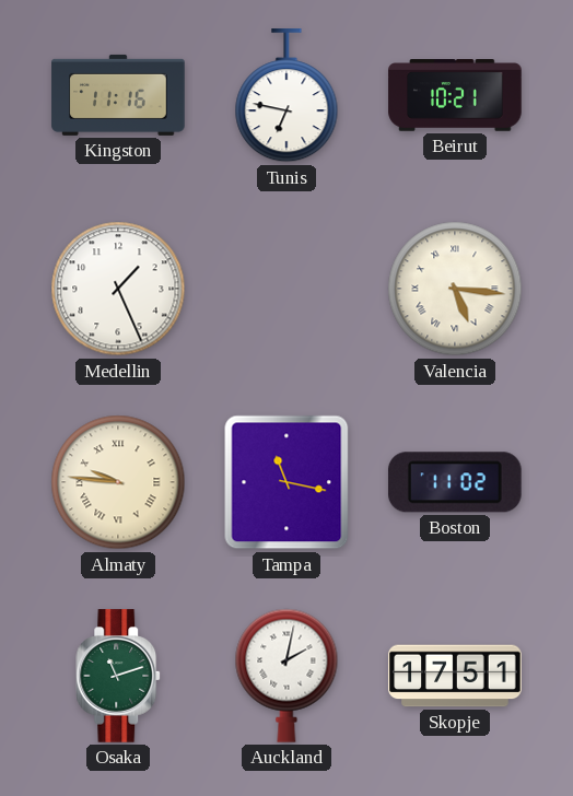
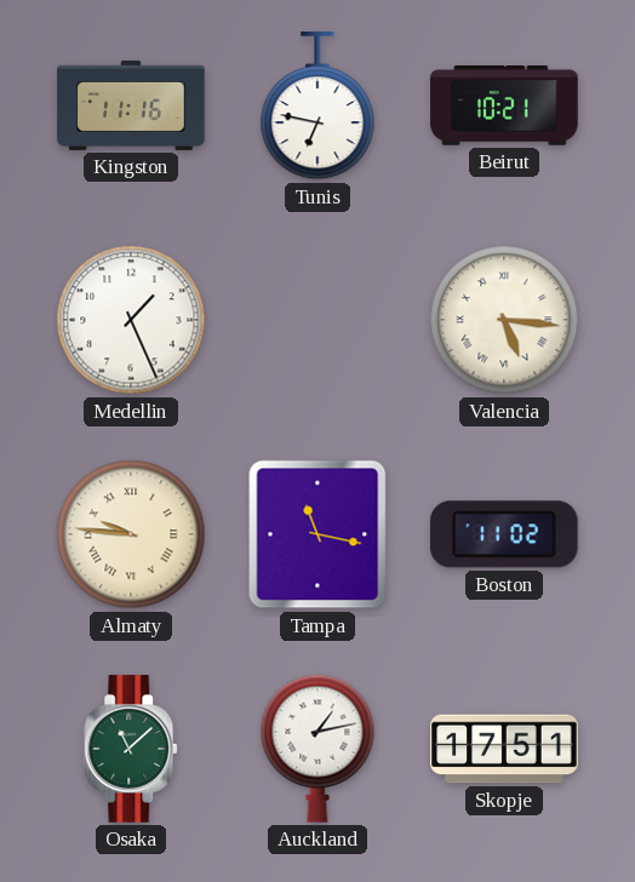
Osaka: 11:12 -> 11:08
Auckland: 2:02 -> 1:13
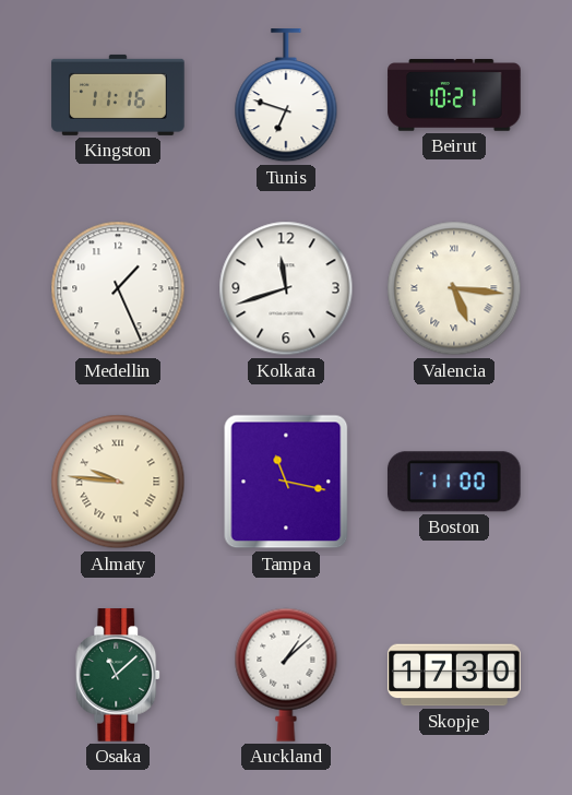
Tunis: 6:47 -> 6:48
Kolkata: none -> 11:42
Boston: 11:02 -> 11:00
Auckland: 1:13 -> 1:08
Skopje: 17:51 -> 17:30
